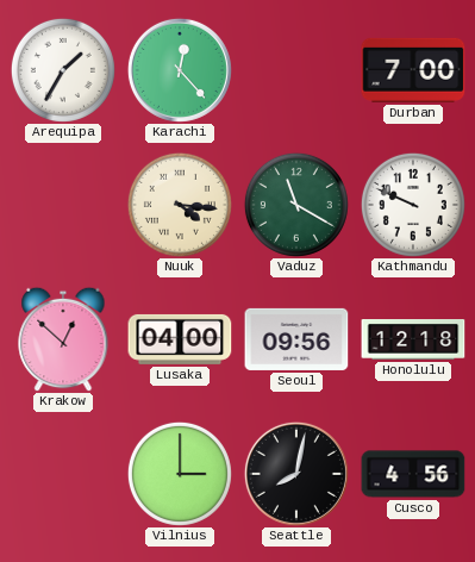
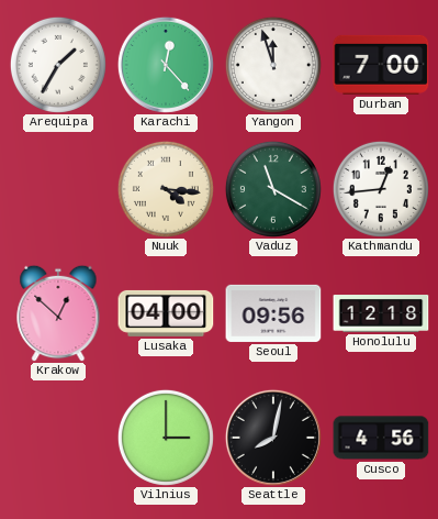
Yangon: none -> 11:57
Kathmandu: 9:49 -> 12:44
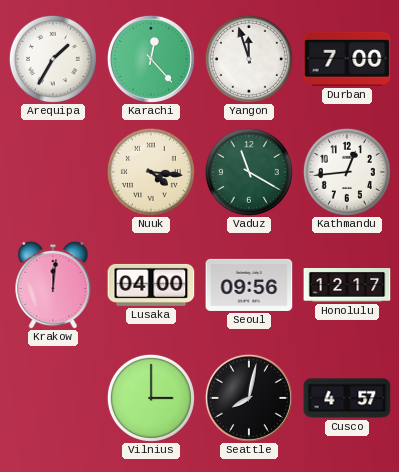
Krakow: 12:52 -> 12:01
Honolulu: 12:18 -> 12:17
Cusco: 4:56 -> 4:57
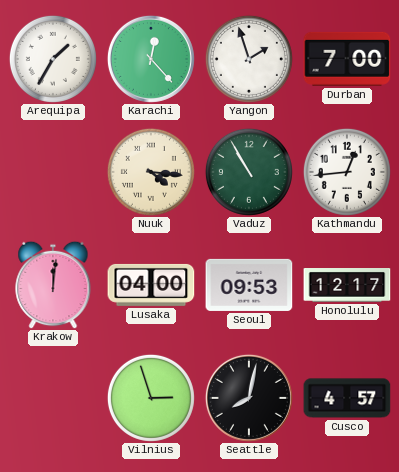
Yangon: 11:57 -> 1:57
Vaduz: 11:20 -> 10:55
Seoul: 09:56 -> 09:53
Vilnius: 3:00 -> 2:57
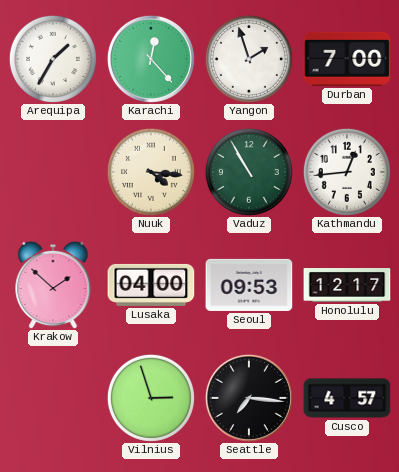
Krakow: 12:01 -> 1:52
Seattle: 8:02 -> 7:16
